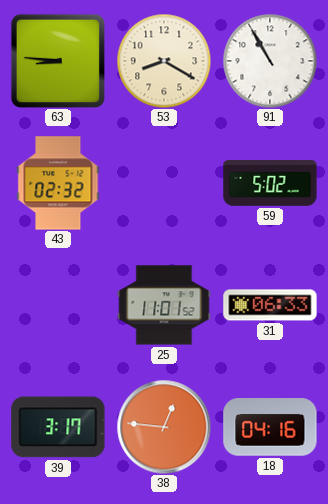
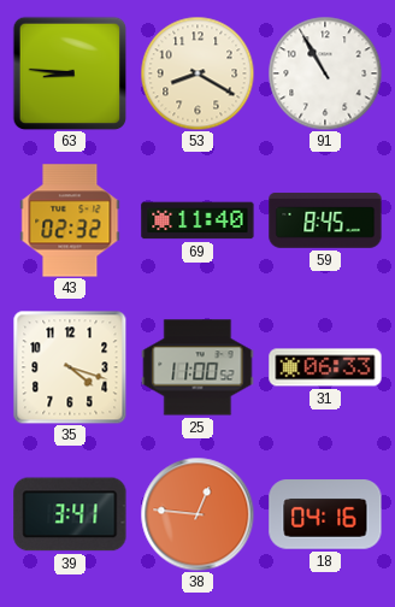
69: none -> 11:40
59: 5:02 -> 8:45
35: none -> 4:18
25: 11:01 -> 11:00
39: 3:17 -> 3:41
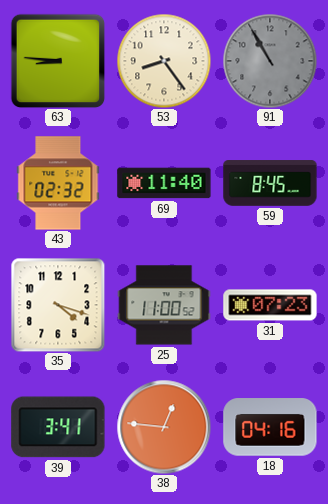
53: 8:20 -> 8:24
91 dial: white -> grey
31: 06:33 -> 07:23
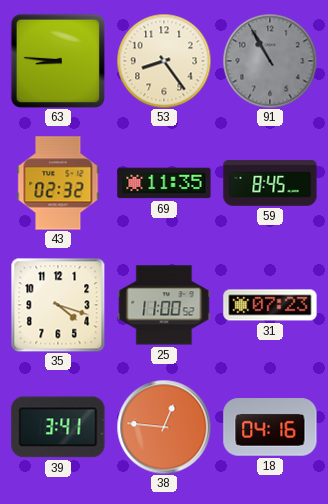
69: 11:40 -> 11:35
